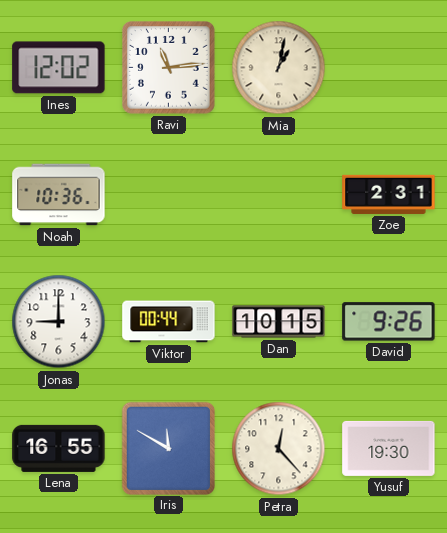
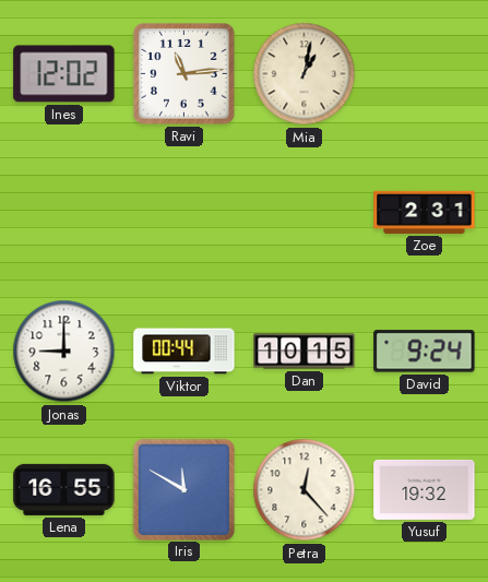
Noah: 10:36 -> none
David: 9:26 -> 9:24
Yusuf: 19:30 -> 19:32
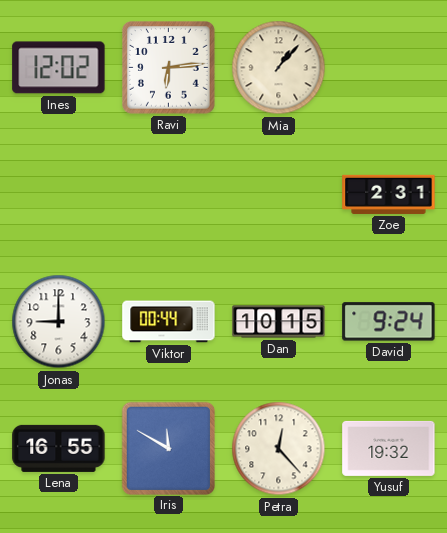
Ravi: 11:14 -> 6:14
Mia: 1:02 -> 1:07
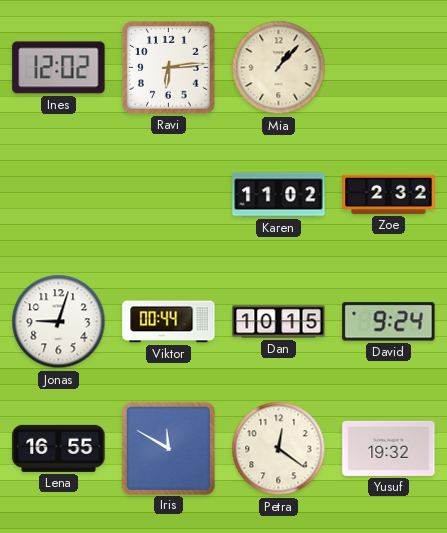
Karen: none -> 11:02
Zoe: 2:31 -> 2:32
Jonas: 9:00 -> 9:03
Petra: 12:23 -> 12:21
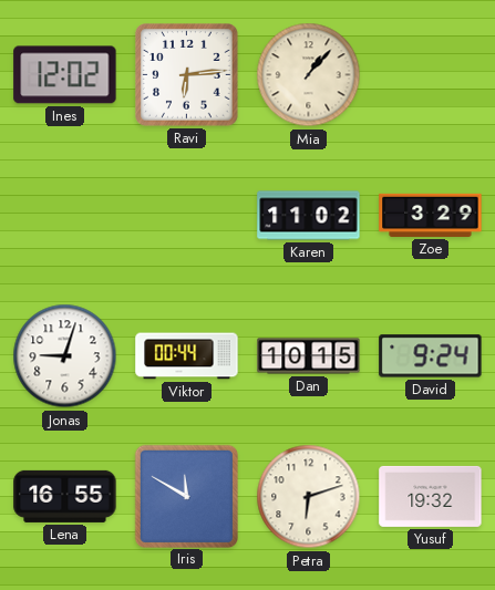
Zoe: 2:32 -> 3:29
Petra: 12:21 -> 6:12
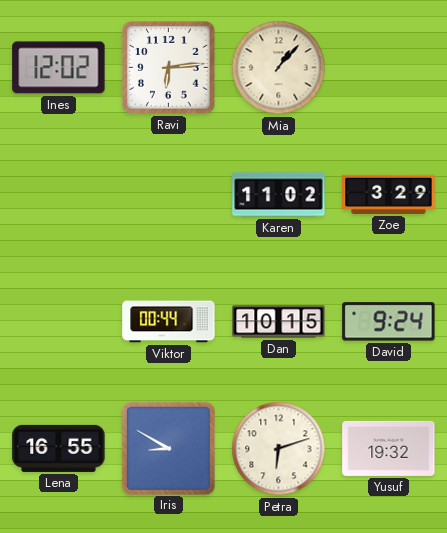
Jonas: 9:03 -> none
Iris: 11:50 -> 8:50
